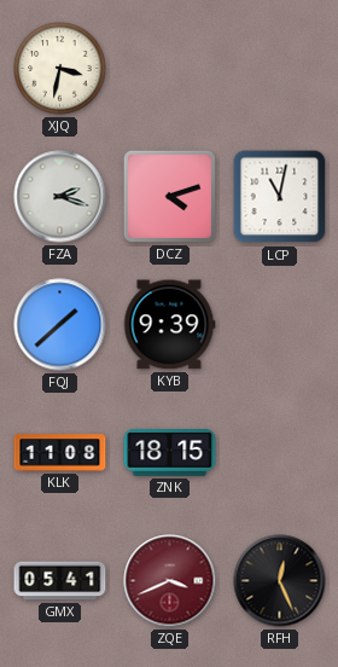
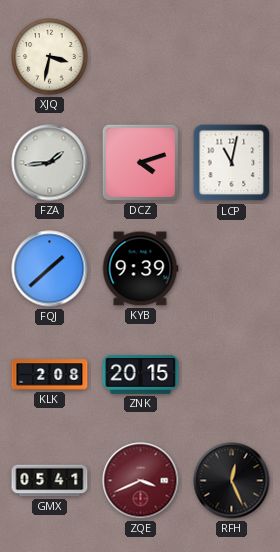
FZA: 2:18 -> 1:44
KLK: 11:08 -> 2:08
ZNK: 18:15 -> 20:15
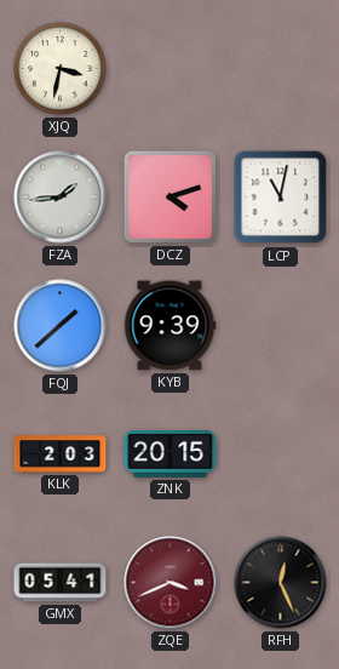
KLK: 2:08 -> 2:03
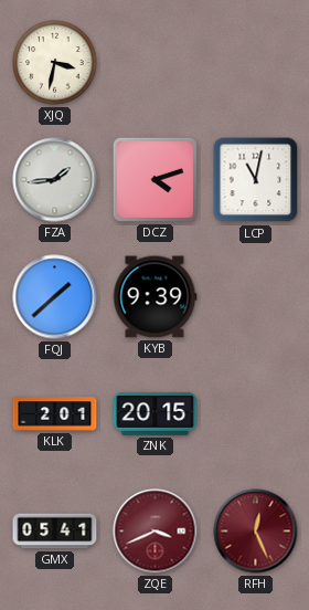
KLK: 2:03 -> 2:01
RFH dial: black -> burgundy
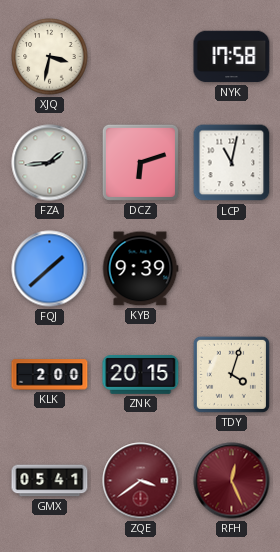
NYK: none -> 17:58
DCZ: 4:12 -> 6:12
KLK: 2:01 -> 2:00
TDY: none -> 4:03
ZQE: 3:41 -> 3:39
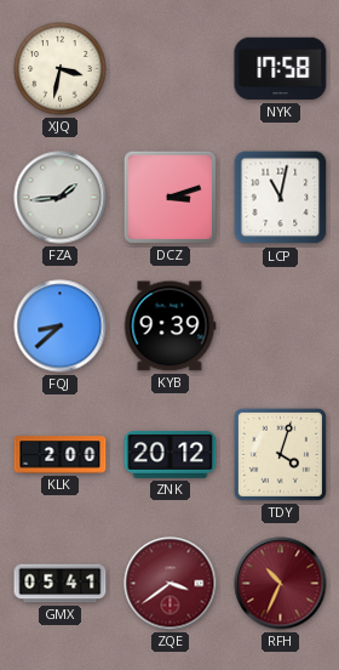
DCZ: 6:12 -> 3:12
FQJ: 1:38 -> 8:38
ZNK: 20:15 -> 20:12
RFH: 12:26 -> 10:34
